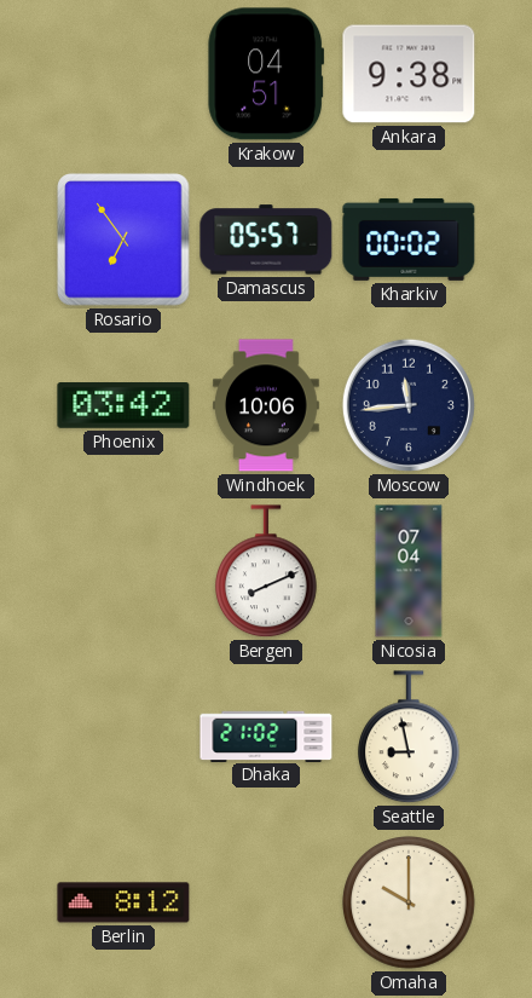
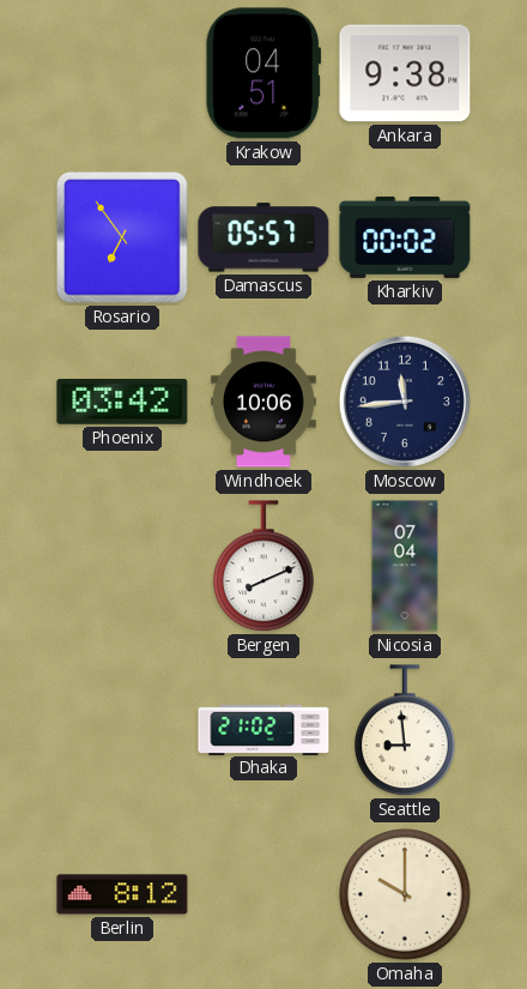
Seattle: 8:58 -> 8:59
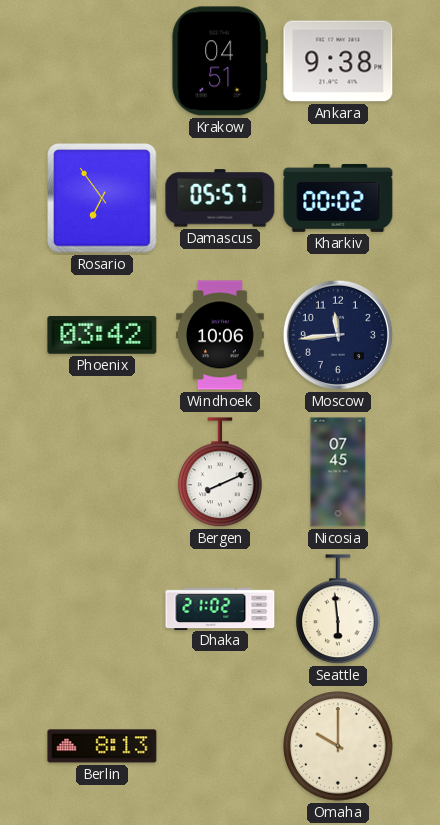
Nicosia: 07:04 -> 07:45
Seattle: 8:59 -> 5:59
Berlin: 8:12 -> 8:13
